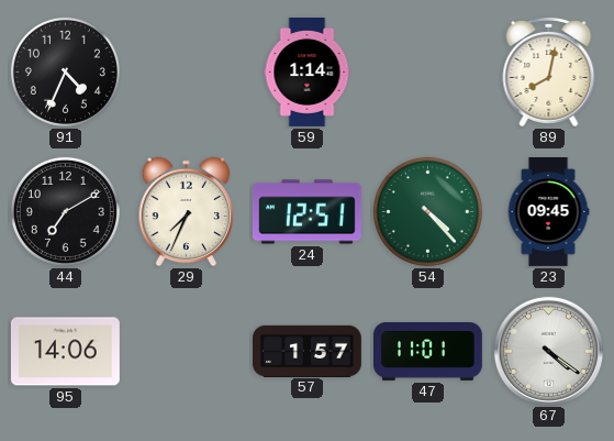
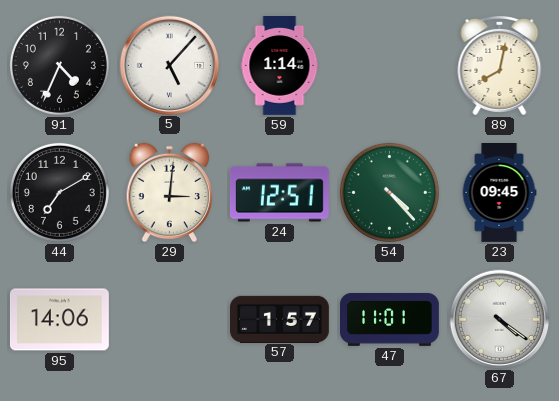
5: none -> 5:07
29: 7:34 -> 3:01
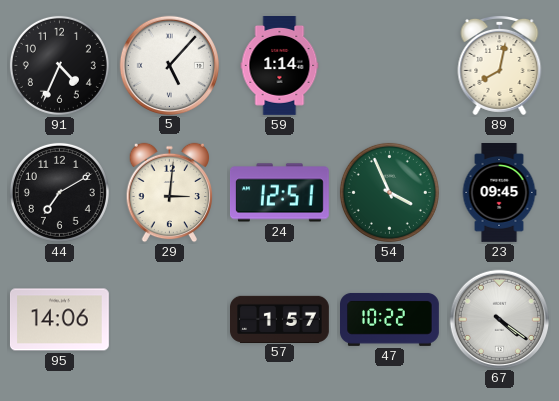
54: 4:23 -> 3:56
47: 11:01 -> 10:22
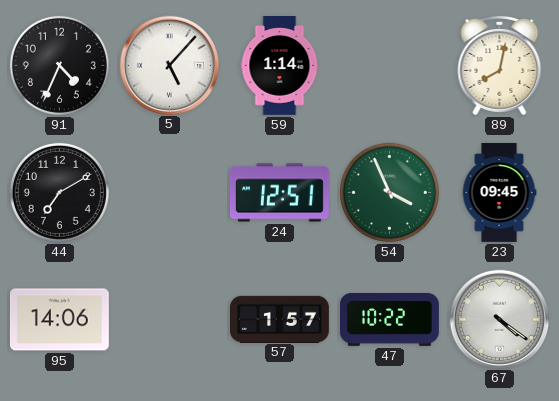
29: 3:01 -> none
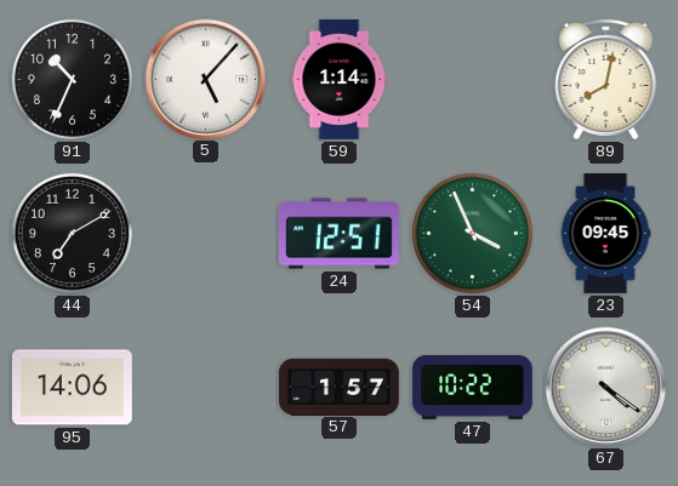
91: 4:34 -> 10:34
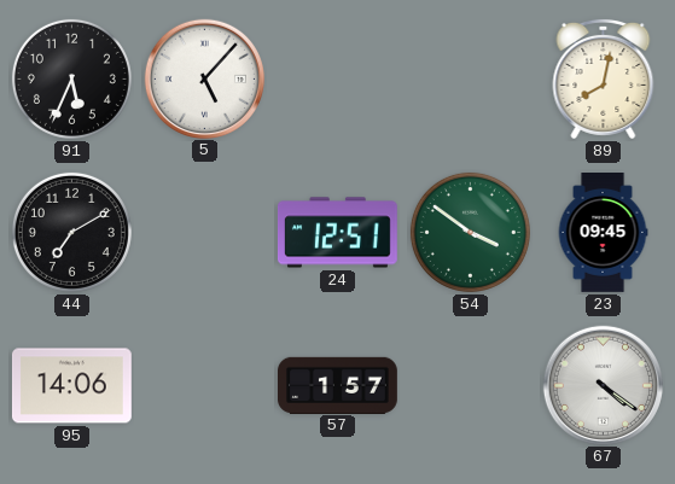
91: 10:34 -> 5:34
59: 1:14 -> none
54: 3:56 -> 3:51
47: 10:22 -> none
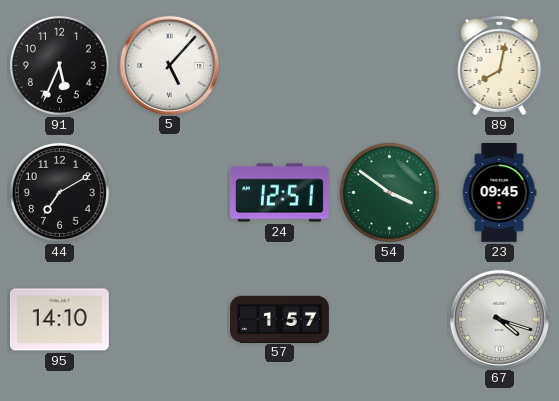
95: 14:06 -> 14:10
67: 4:21 -> 4:18
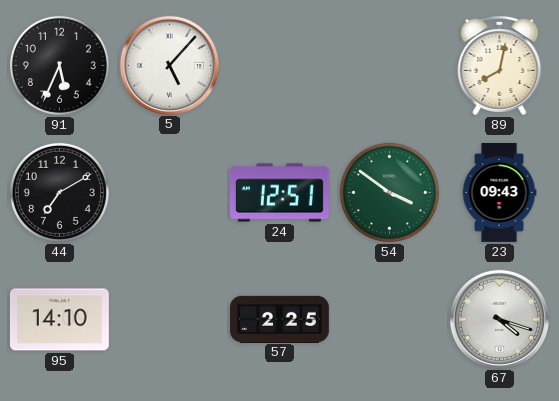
23: 09:45 -> 09:43
57: 1:57 -> 2:25
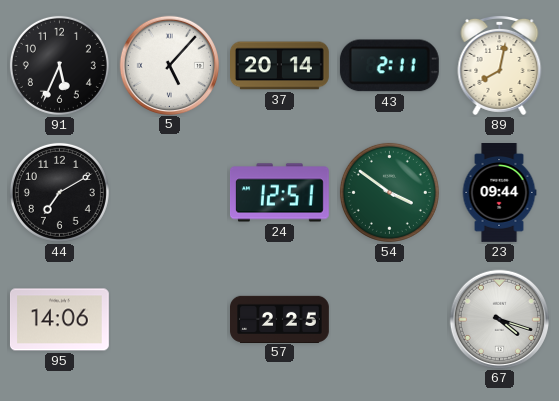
37: none -> 20:14
43: none -> 2:11
23: 09:43 -> 09:44
95: 14:10 -> 14:06
